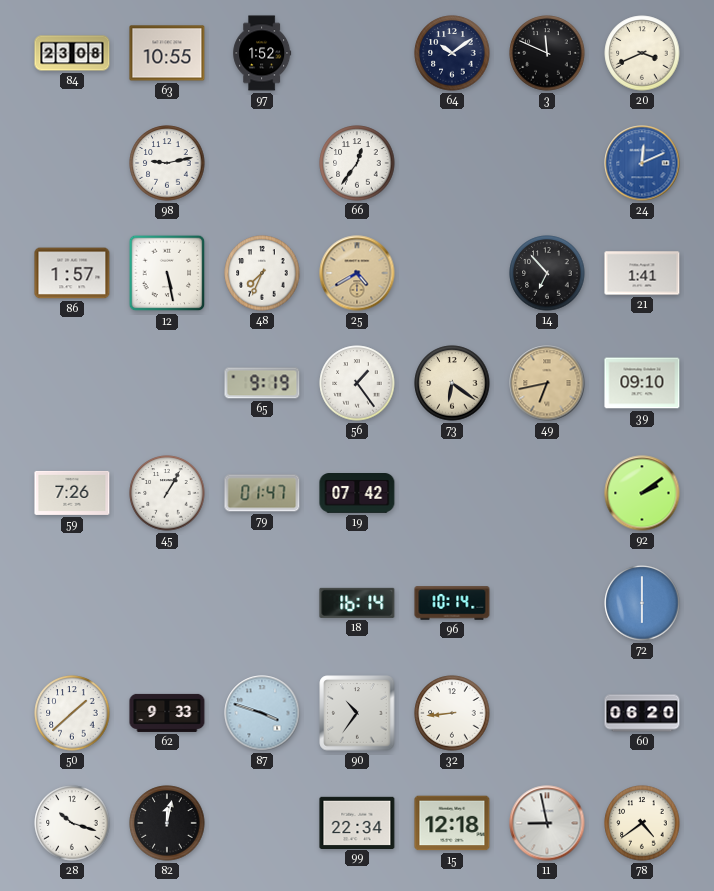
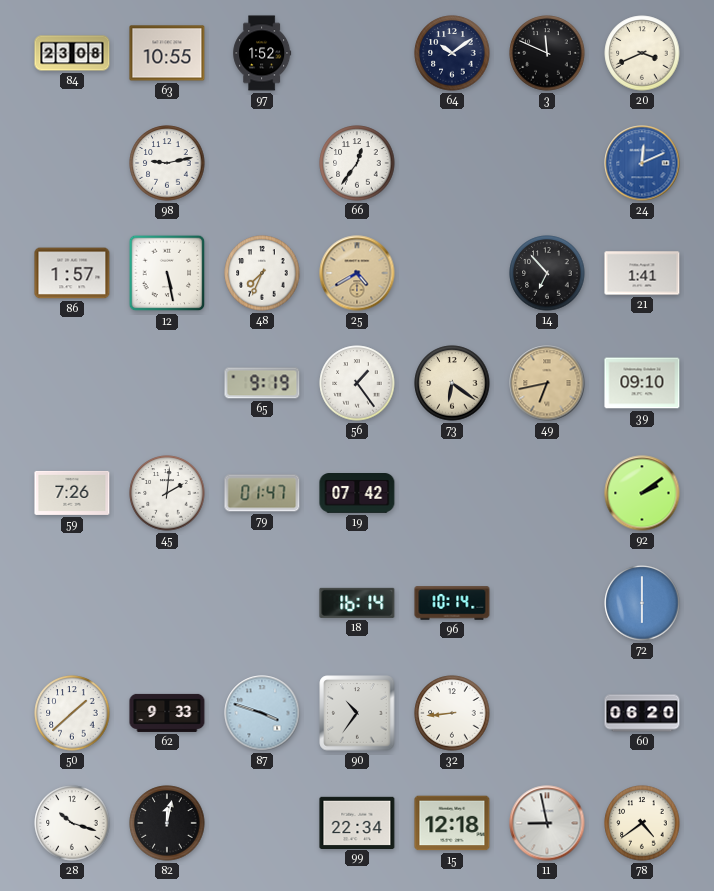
45: 1:05 -> 2:01
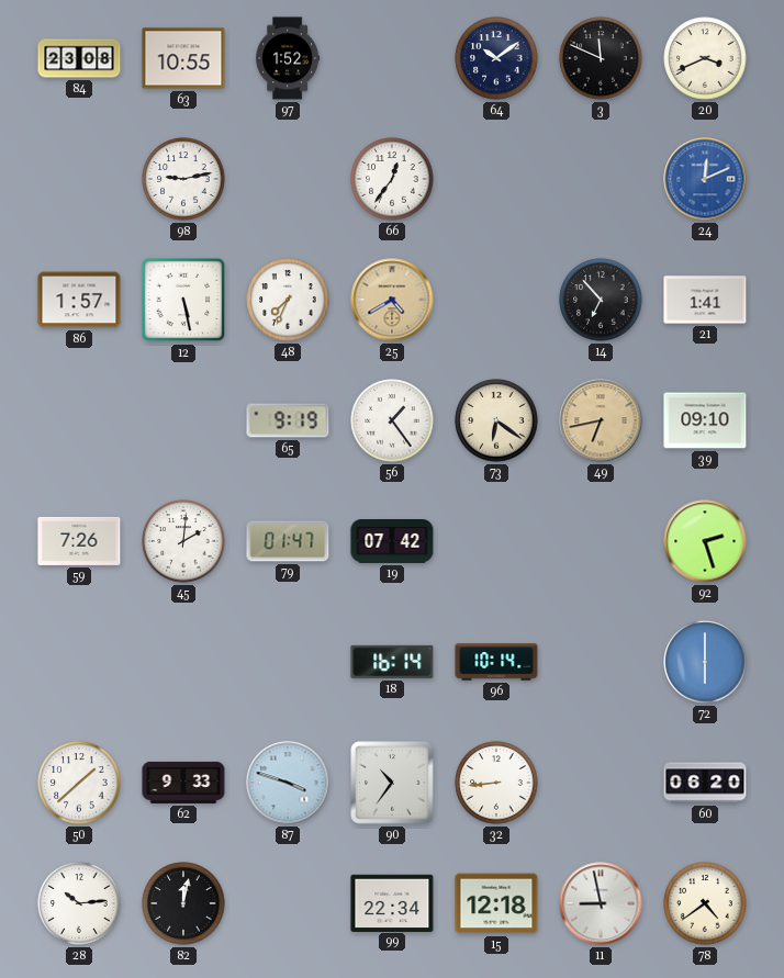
92: 2:09 -> 2:27
28: 10:18 -> 10:14
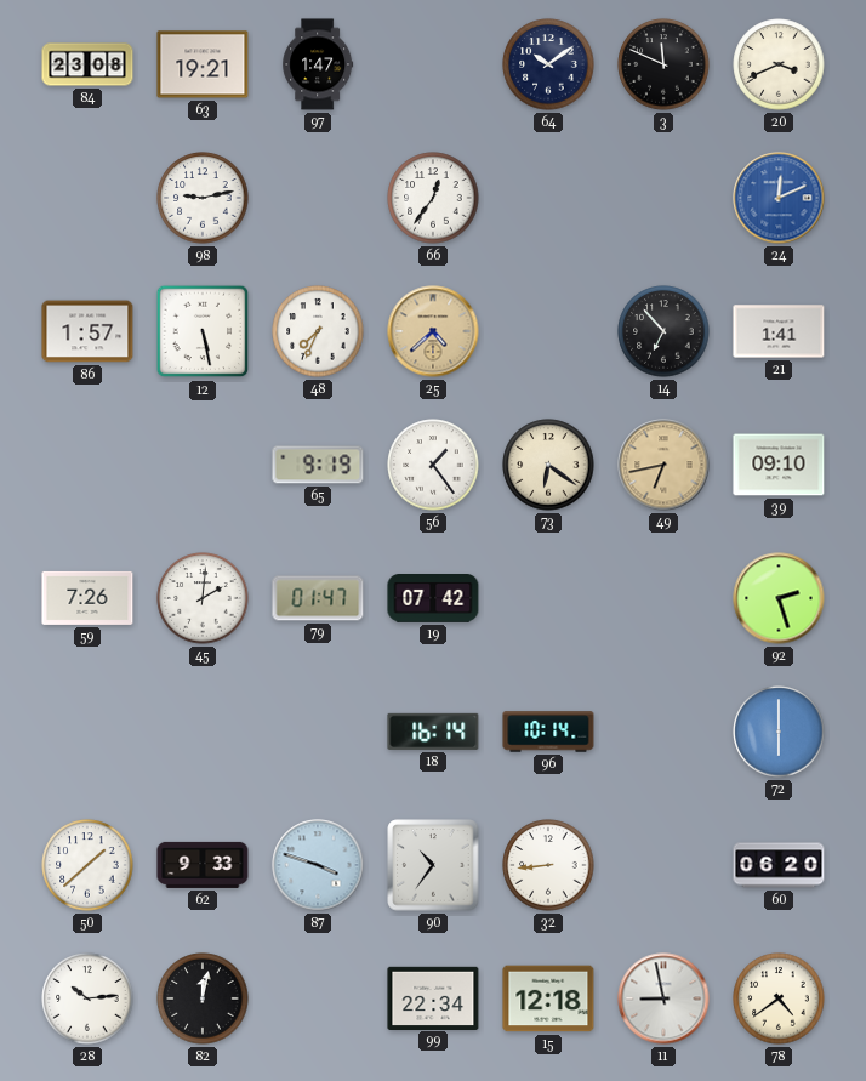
63: 10:55 -> 19:21
97: 1:52 -> 1:47
25: 4:40 -> 4:38
